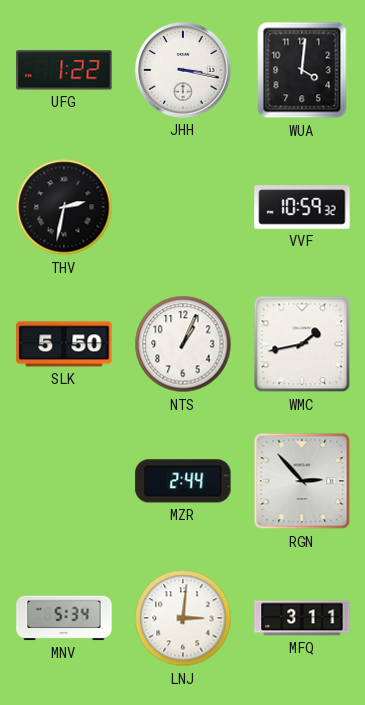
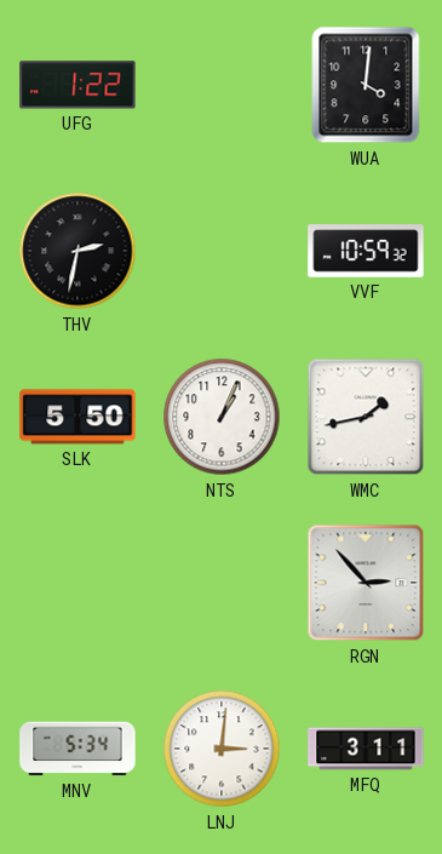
JHH: 3:17 -> none
MZR: 2:44 -> none
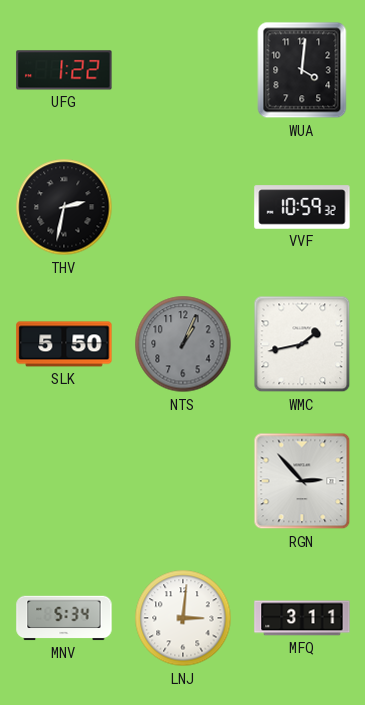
NTS dial: white -> grey
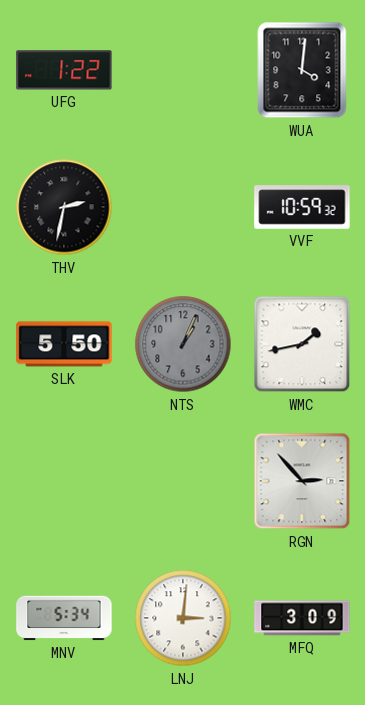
MFQ: 3:11 -> 3:09
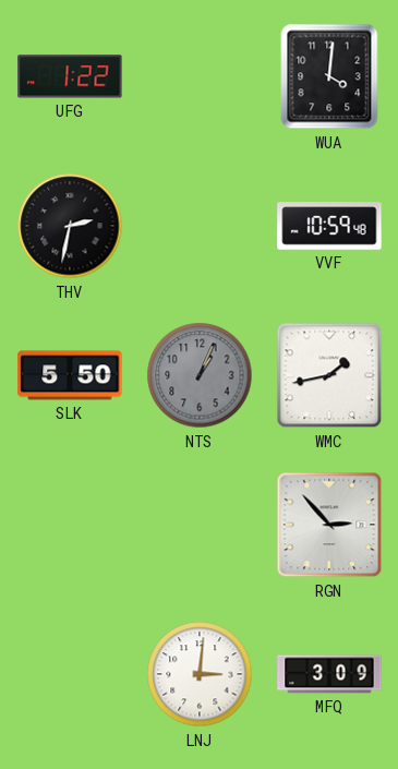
VVF: 10:59:32 -> 10:59:48
MNV: 5:34 -> none
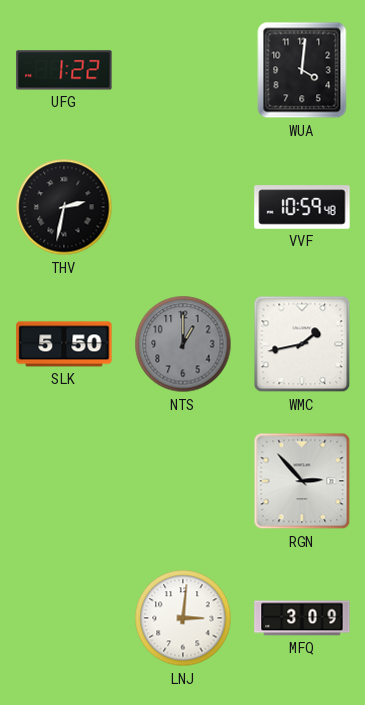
NTS: 1:04 -> 1:00
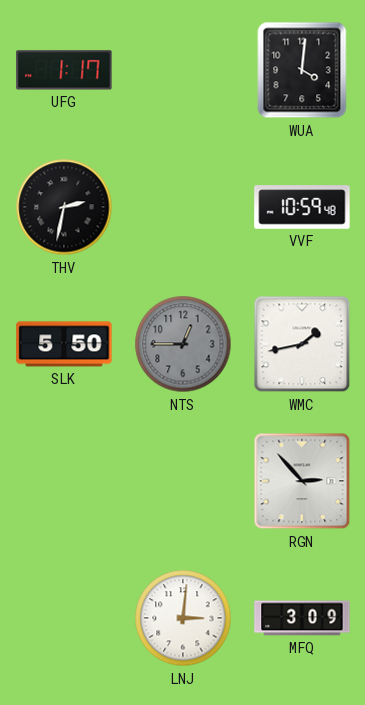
UFG: 1:22 -> 1:17
NTS: 1:00 -> 12:45
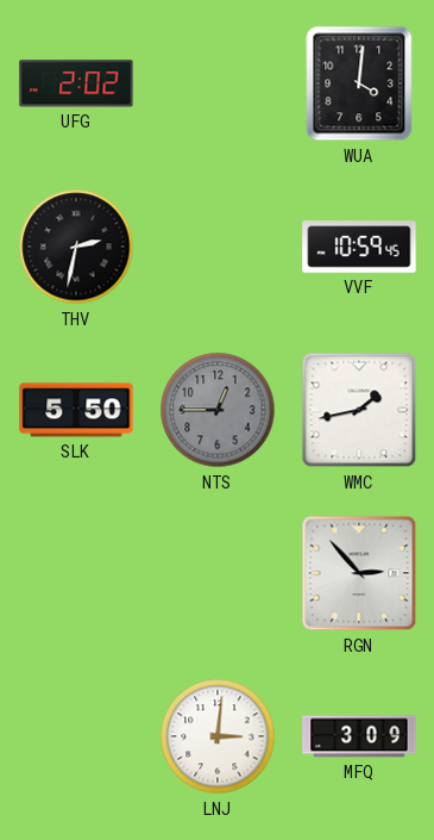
UFG: 1:17 -> 2:02
VVF: 10:59:48 -> 10:59:45
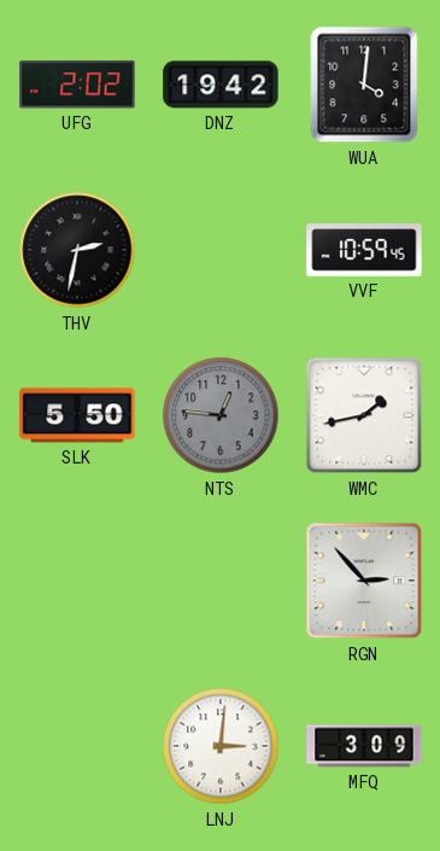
DNZ: none -> 19:42
NTS: 12:45 -> 12:46
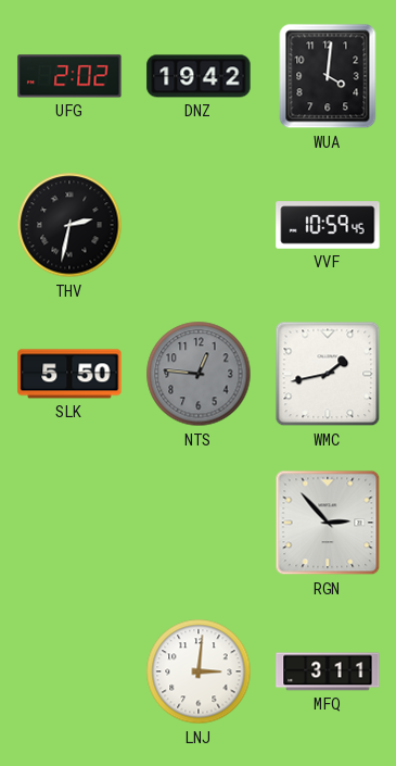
MFQ: 3:09 -> 3:11
